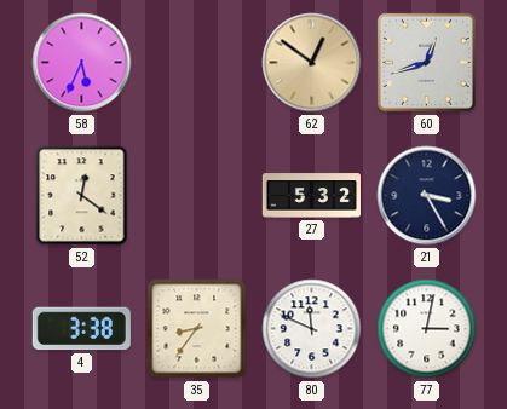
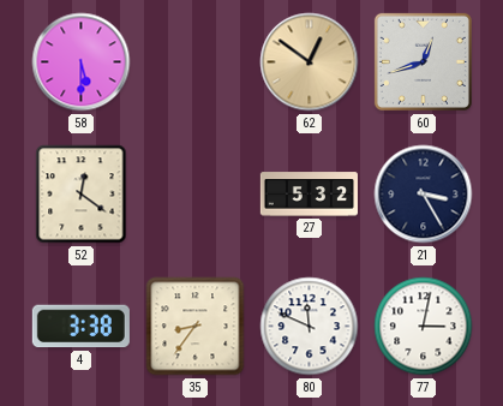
58: 5:34 -> 5:30
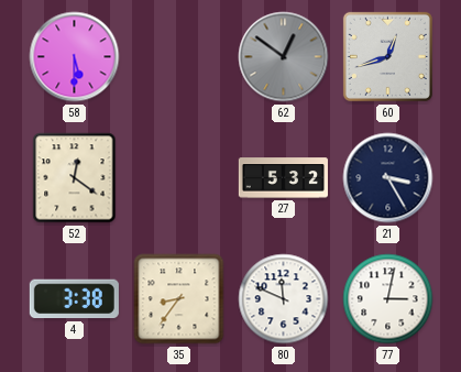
62 dial: champagne -> grey
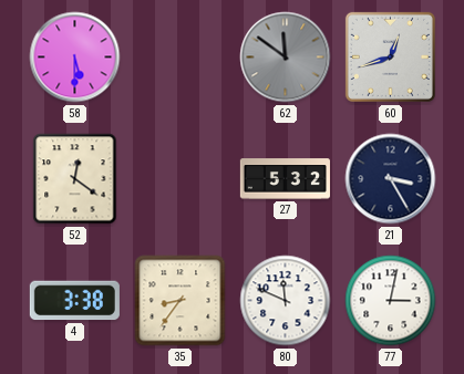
62: 12:51 -> 11:51
